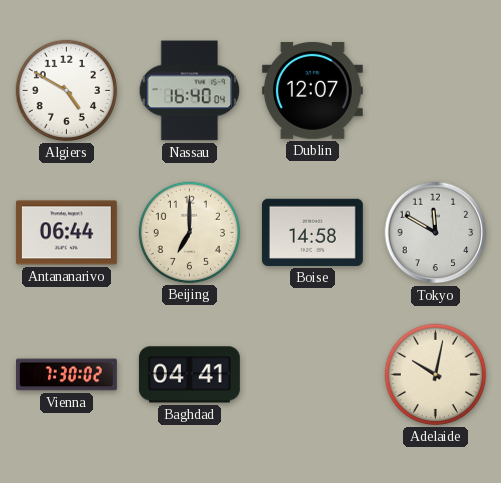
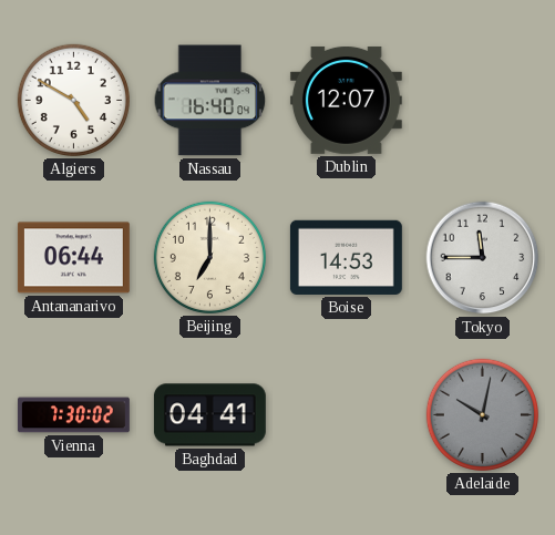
Boise: 14:58 -> 14:53
Tokyo: 11:50 -> 11:45
Adelaide dial: cream -> grey
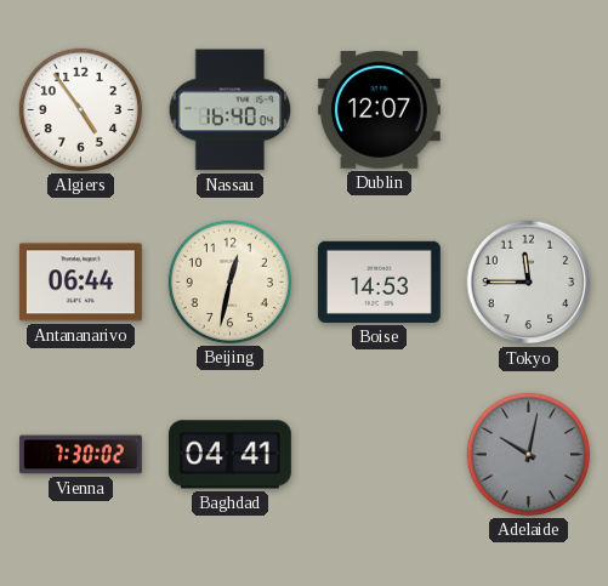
Algiers: 4:50 -> 4:54
Beijing: 7:00 -> 12:32
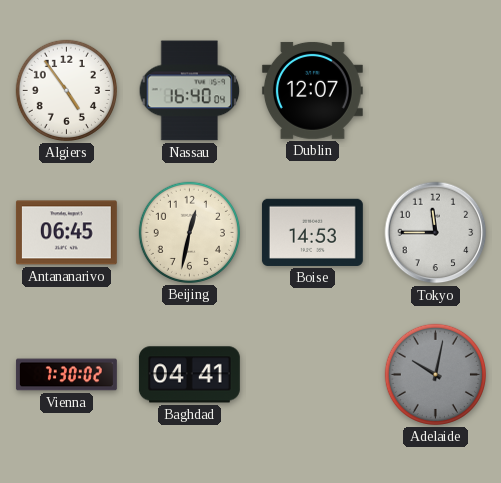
Antananarivo: 06:44 -> 06:45
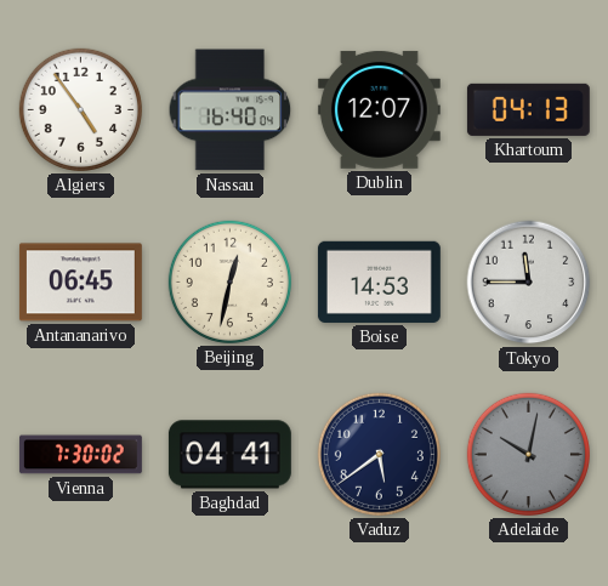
Khartoum: none -> 04:13
Vaduz: none -> 5:39
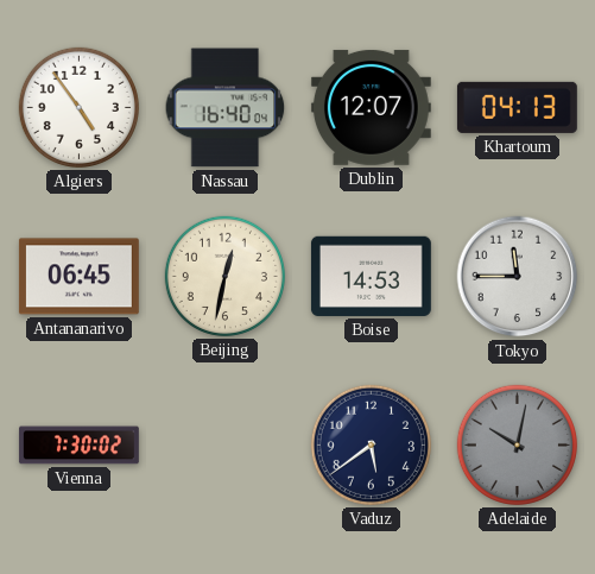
Baghdad: 04:41 -> none
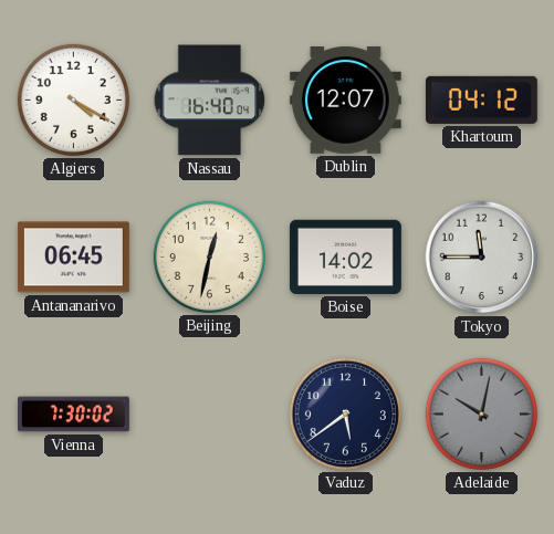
Algiers: 4:54 -> 4:20
Khartoum: 04:13 -> 04:12
Boise: 14:53 -> 14:02
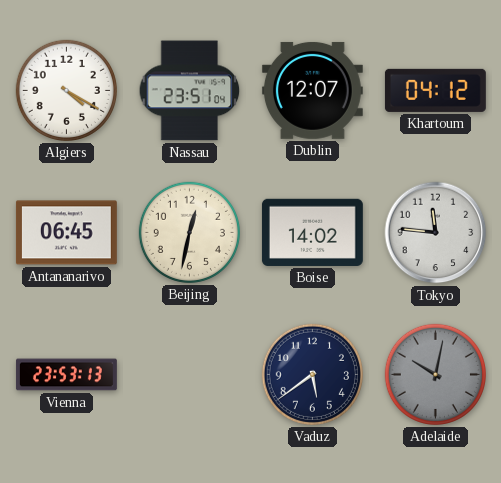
Nassau: 16:40 -> 23:51
Tokyo: 11:45 -> 11:46
Vienna: 7:30 -> 23:53
